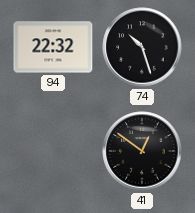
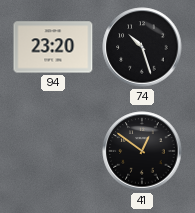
94: 22:32 -> 23:20
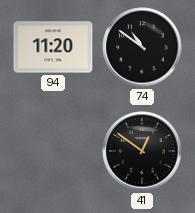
94: 23:20 -> 11:20
74: 10:27 -> 10:51
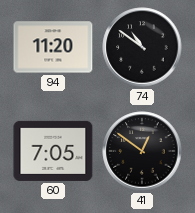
60: none -> 7:05
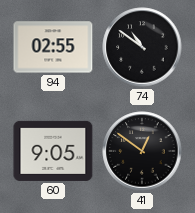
94: 11:20 -> 02:55
60: 7:05 -> 9:05
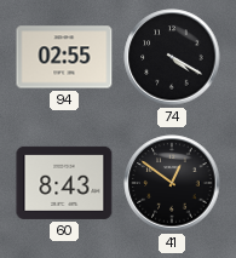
74: 10:51 -> 4:20
60: 9:05 -> 8:43
